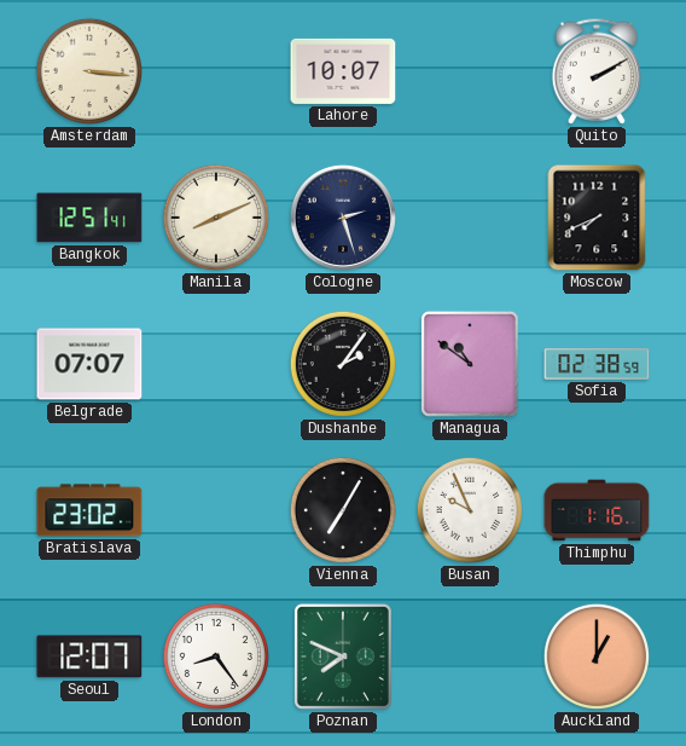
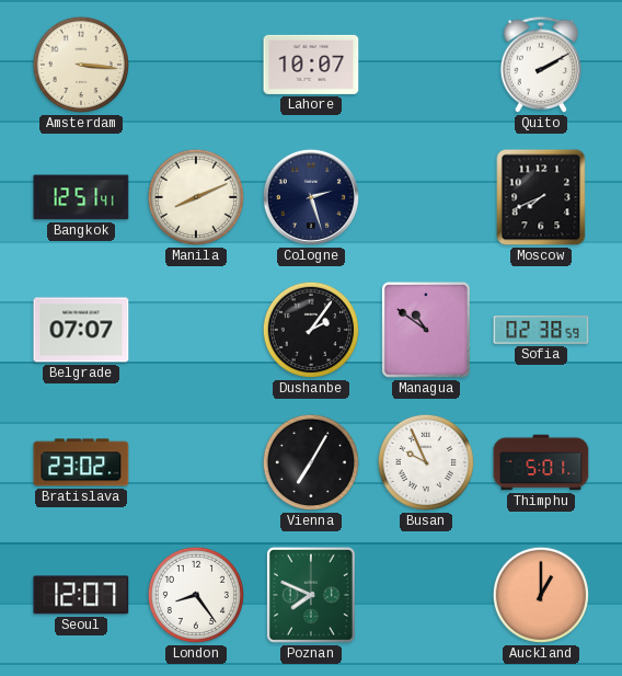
Thimphu: 1:16 -> 5:01
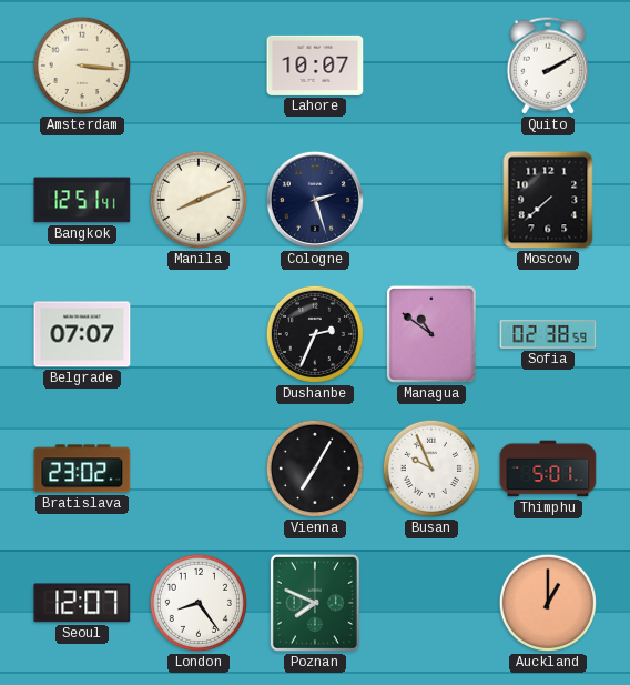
Moscow: 7:41 -> 7:38
Dushanbe: 2:06 -> 2:34
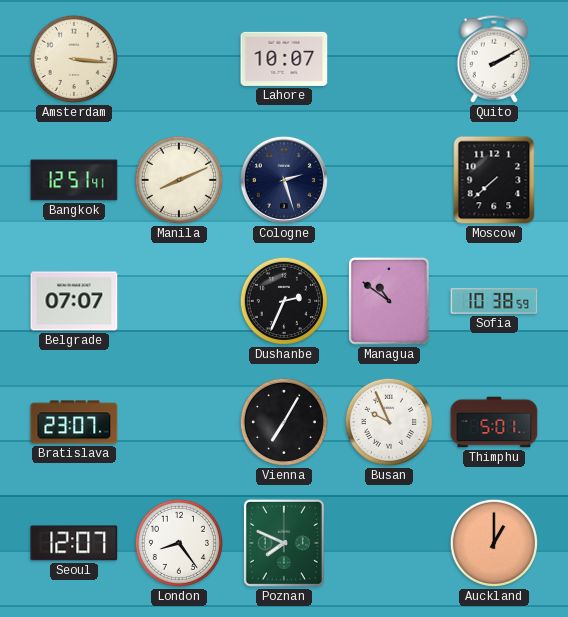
Sofia: 02:38 -> 10:38
Bratislava: 23:02 -> 23:07
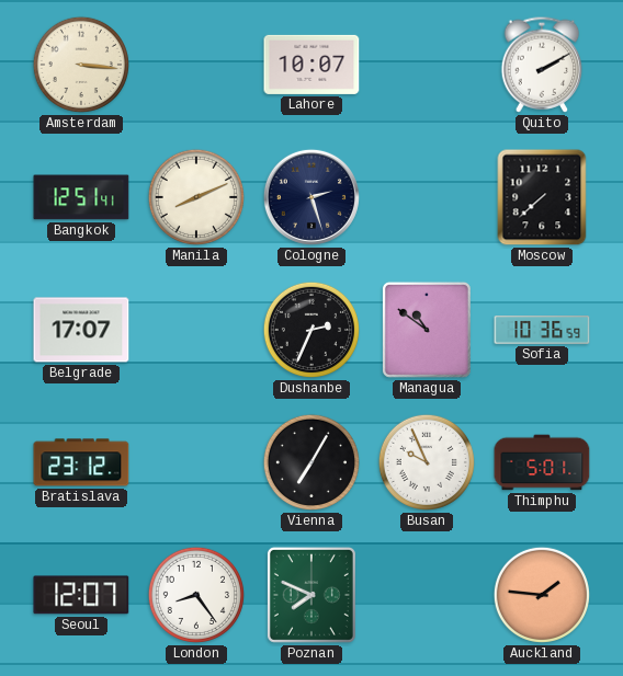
Belgrade: 07:07 -> 17:07
Sofia: 10:38 -> 10:36
Bratislava: 23:07 -> 23:12
Auckland: 1:00 -> 1:46
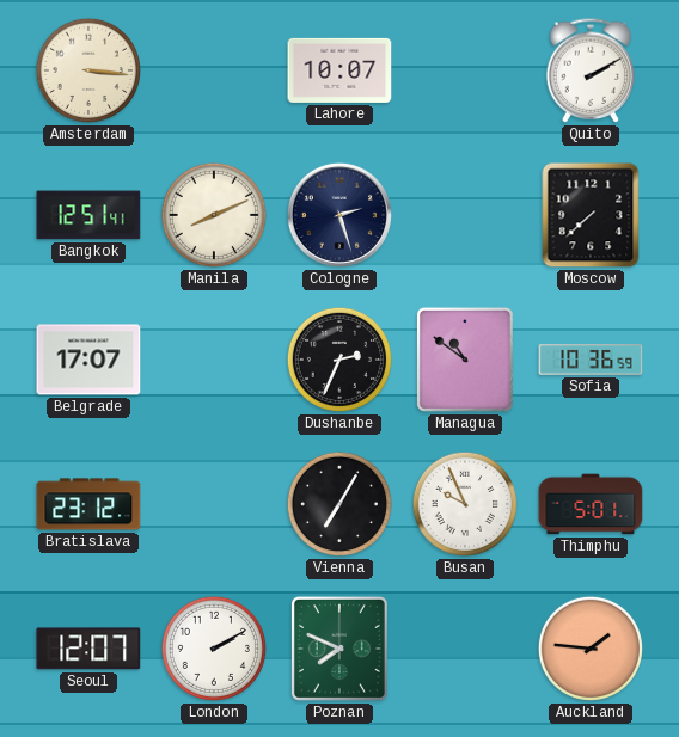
London: 8:24 -> 2:10
